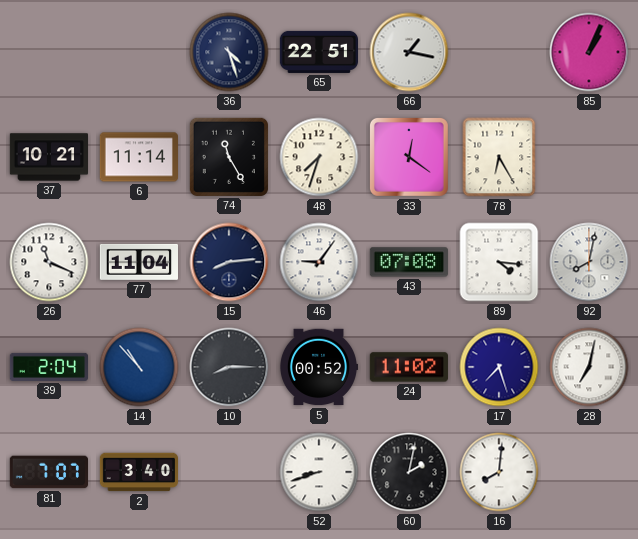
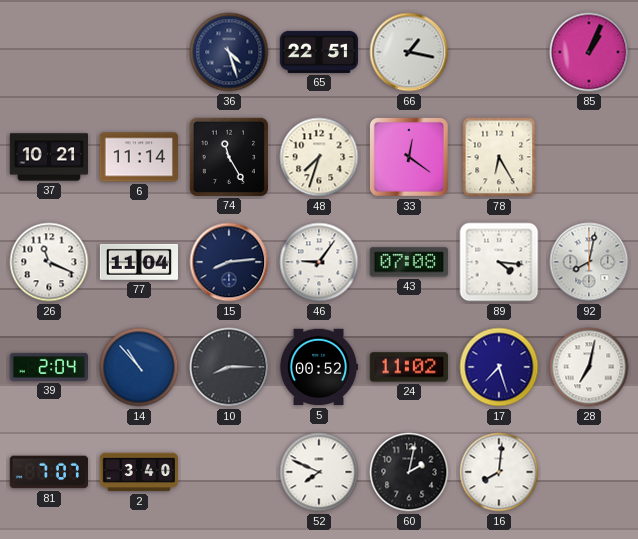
52: 8:42 -> 7:49
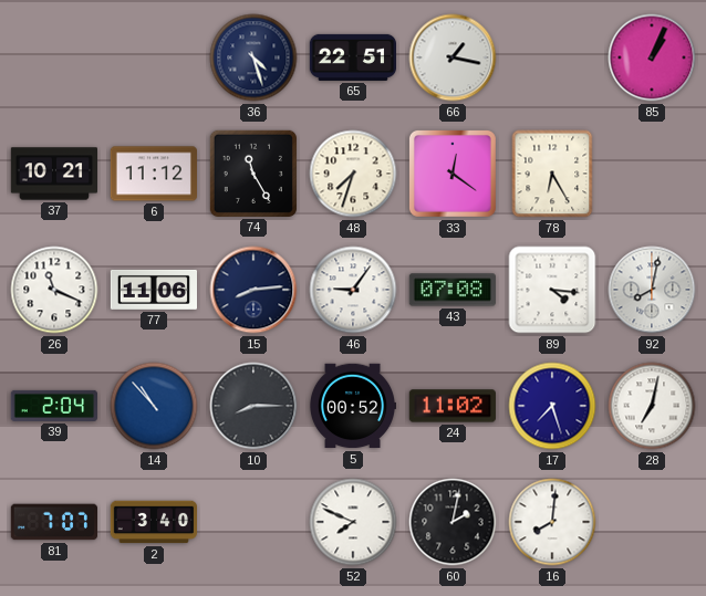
6: 11:14 -> 11:12
77: 11:04 -> 11:06
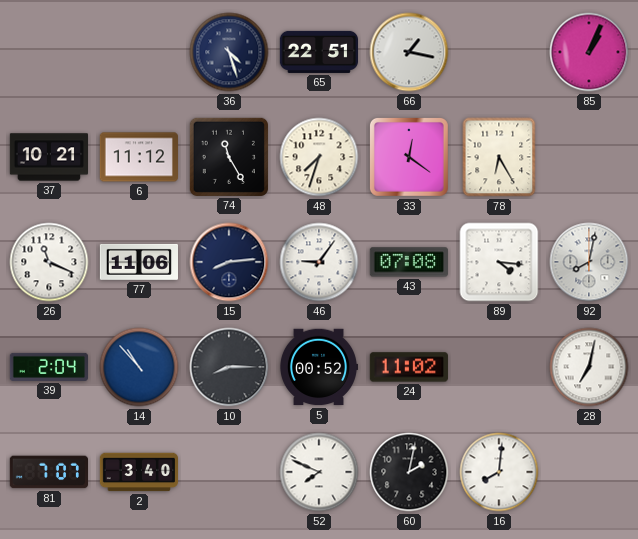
17: 7:27 -> none
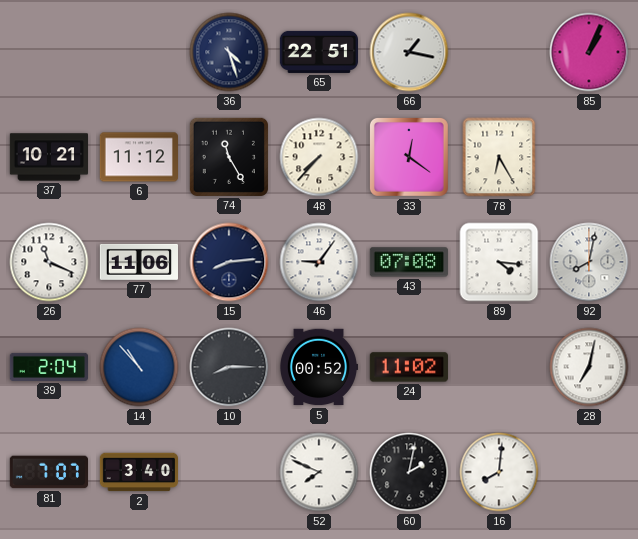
48: 7:33 -> 7:37
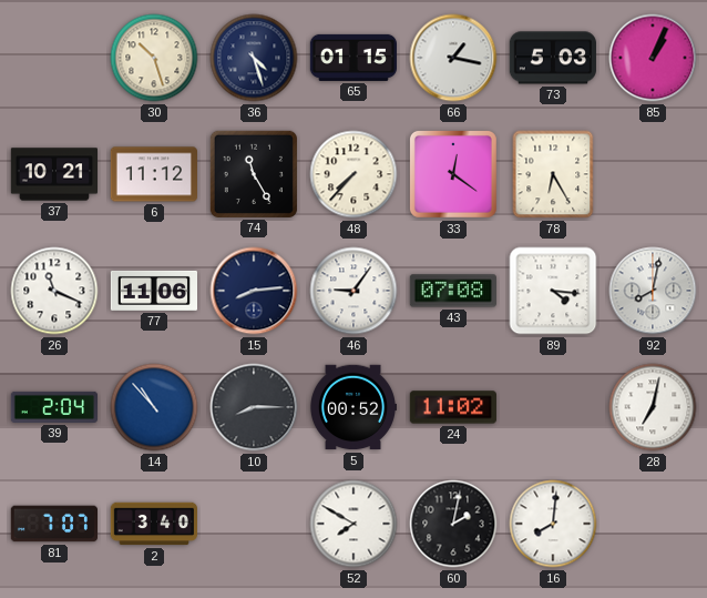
30: none -> 10:27
65: 22:51 -> 01:15
73: none -> 5:03
52: 7:49 -> 7:50
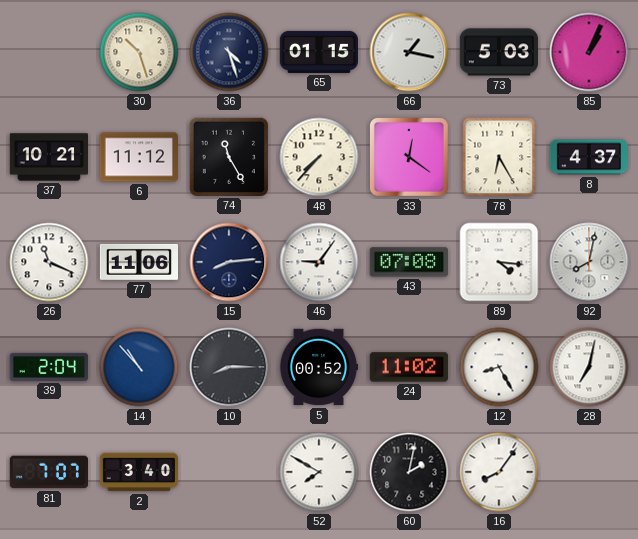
8: none -> 4:37
12: none -> 8:25
16: 8:01 -> 8:06
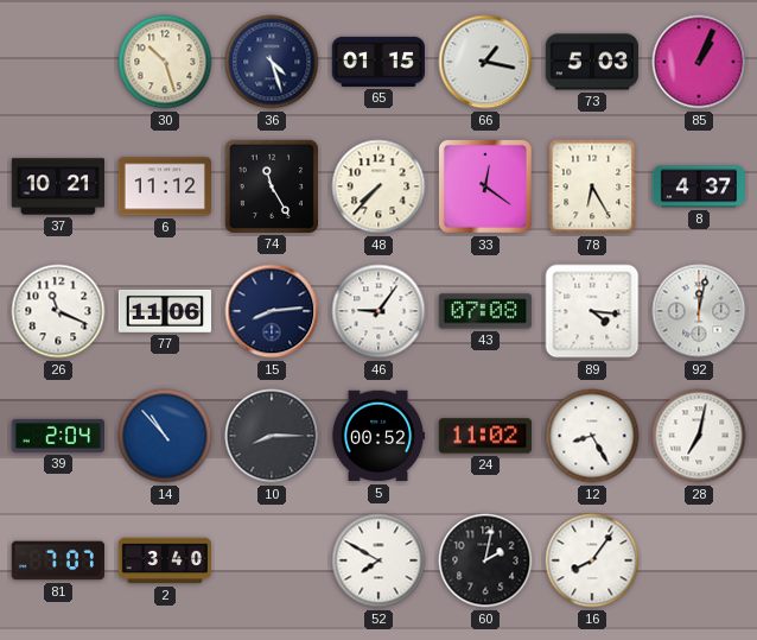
92: 8:02 -> 12:02
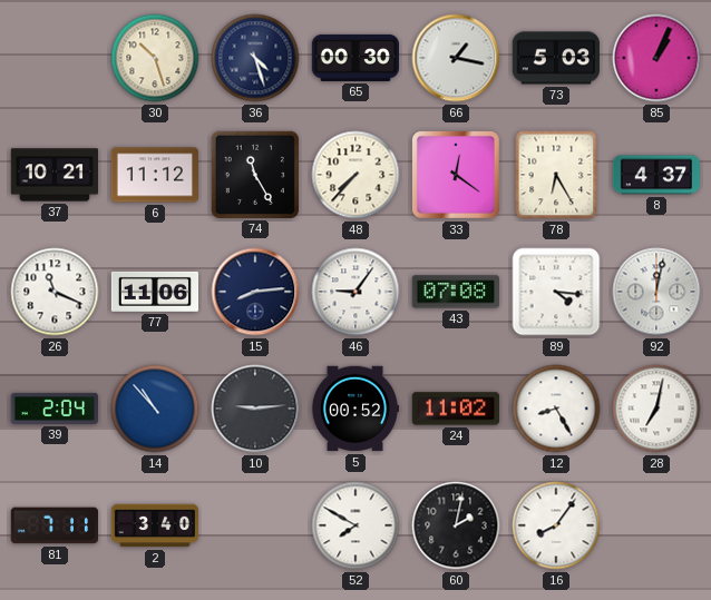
65: 01:15 -> 00:30
10: 8:15 -> 9:14
81: 7:07 -> 7:11
